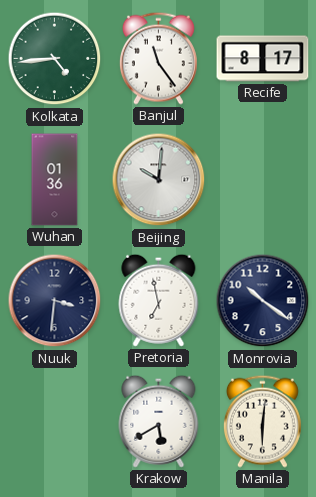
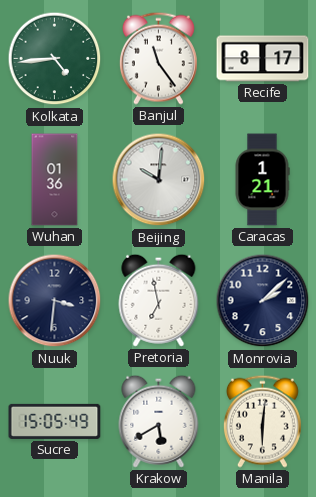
Caracas: none -> 1:21
Monrovia: 10:21 -> 2:08
Sucre: none -> 15:05
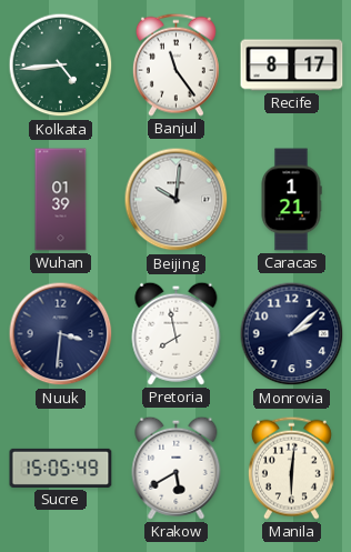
Wuhan: 01:36 -> 01:39
Pretoria: 6:58 -> 7:58
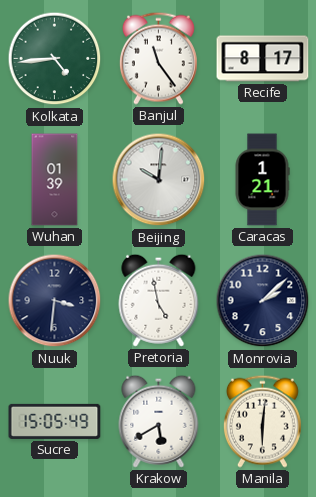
Pretoria: 7:58 -> 4:58
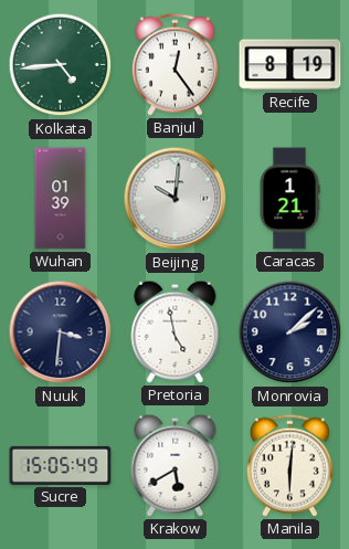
Banjul: 11:24 -> 12:24
Recife: 8:17 -> 8:19
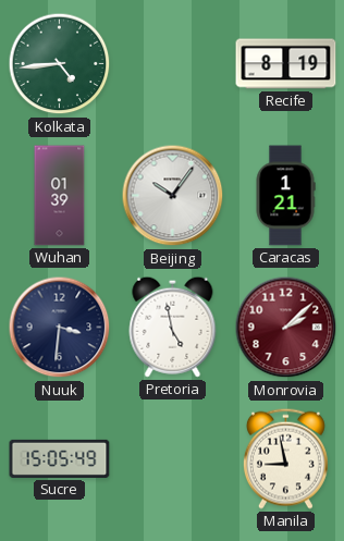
Banjul: 12:24 -> none
Beijing: 10:01 -> 10:06
Monrovia dial: navy -> burgundy
Krakow: 5:40 -> none
Manila: 6:01 -> 8:58
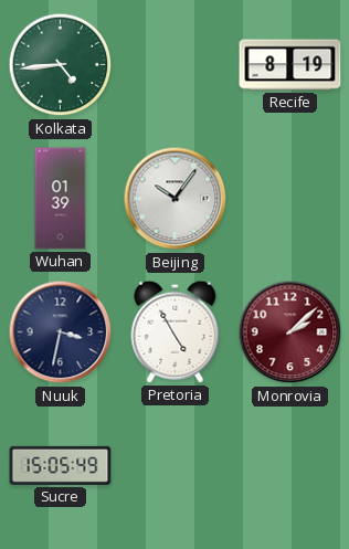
Caracas: 1:21 -> none
Nuuk: 3:31 -> 3:32
Pretoria: 4:58 -> 4:55
Manila: 8:58 -> none
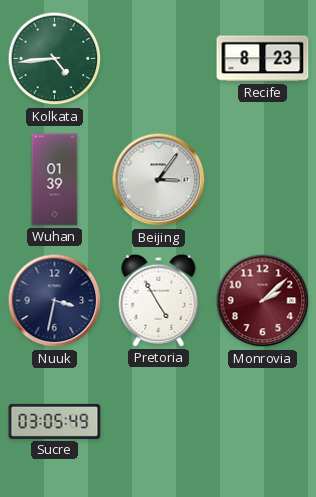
Recife: 8:19 -> 8:23
Beijing: 10:06 -> 3:06
Sucre: 15:05 -> 03:05
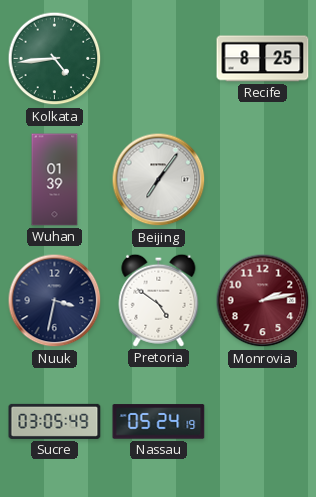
Recife: 8:23 -> 8:25
Beijing: 3:06 -> 7:06
Pretoria: 4:55 -> 4:51
Monrovia: 2:08 -> 2:13
Nassau: none -> 05:24
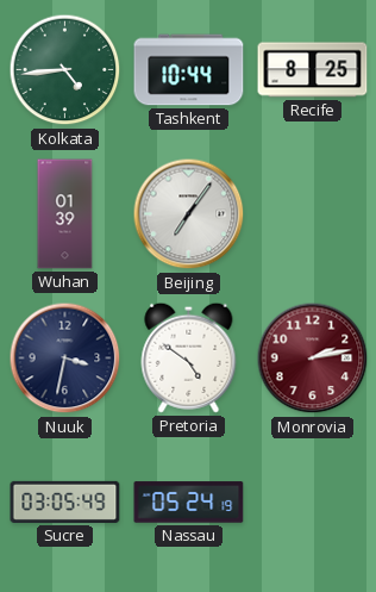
Tashkent: none -> 10:44
